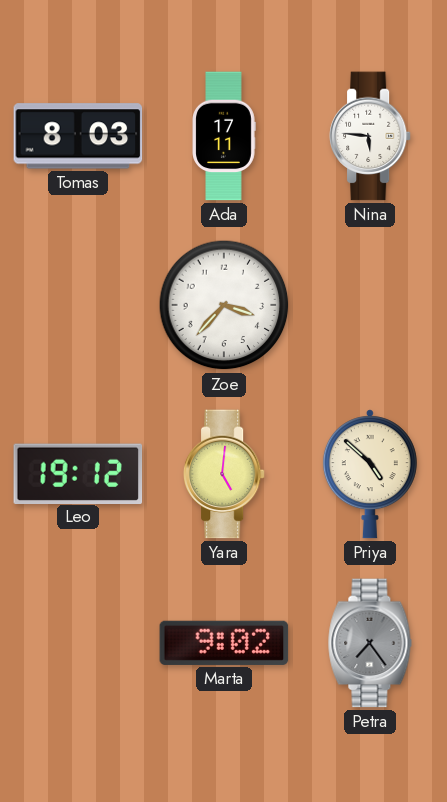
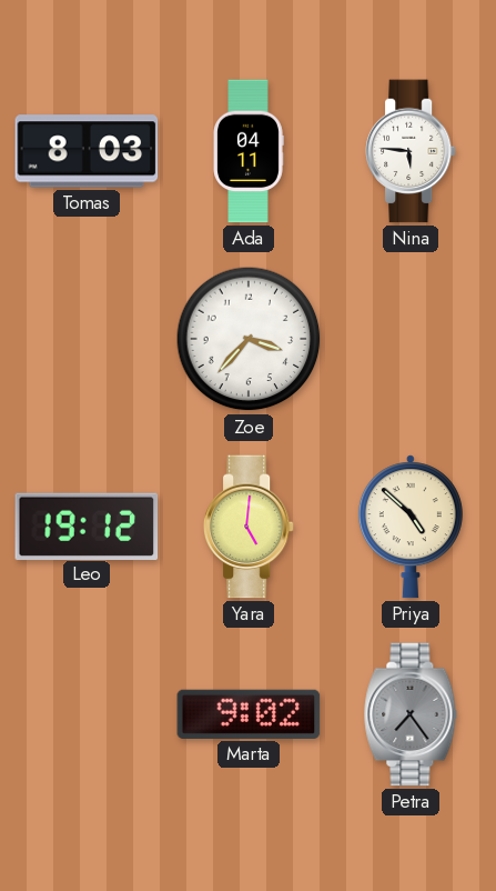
Ada: 17:11 -> 04:11
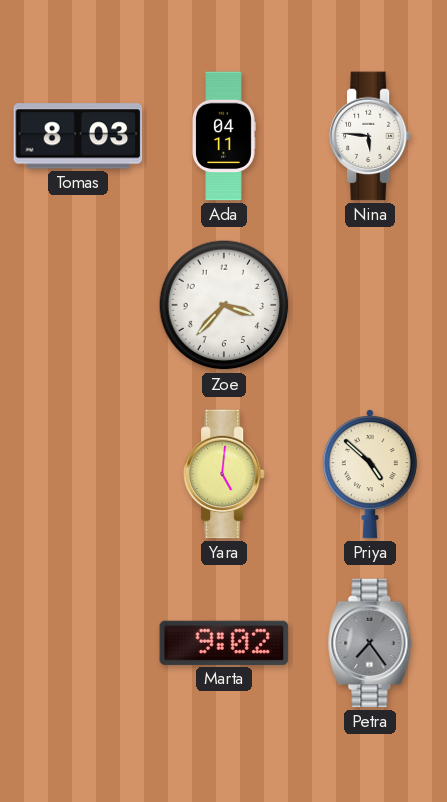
Leo: 19:12 -> none
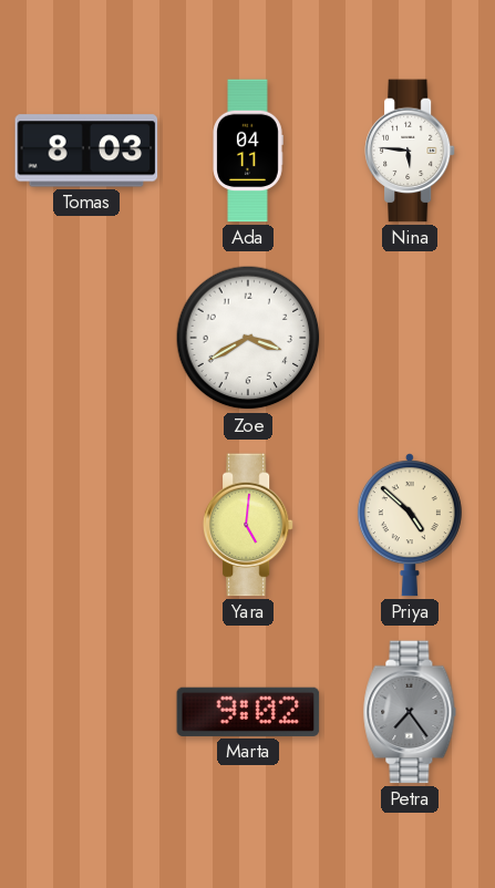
Zoe: 3:37 -> 3:40
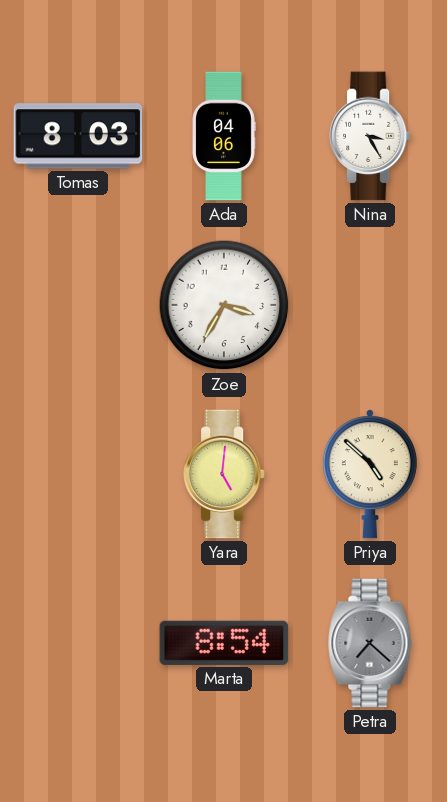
Ada: 04:11 -> 04:06
Nina: 5:46 -> 3:25
Zoe: 3:40 -> 3:35
Marta: 9:02 -> 8:54
Petra: 7:24 -> 7:22
